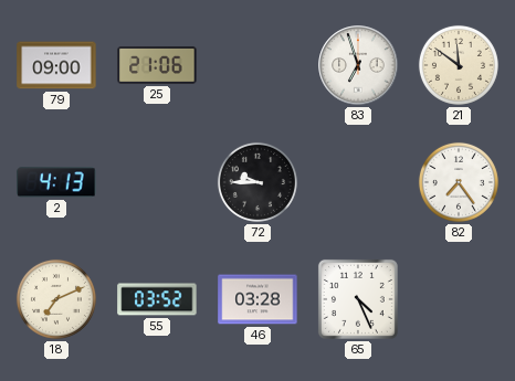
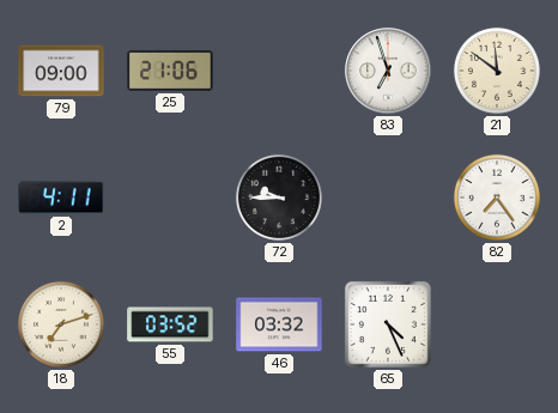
2: 4:13 -> 4:11
18: 7:11 -> 7:12
46: 03:28 -> 03:32
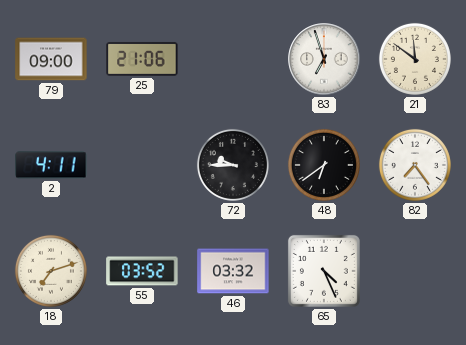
48: none -> 6:39
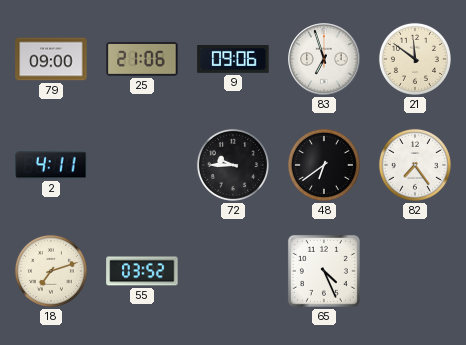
9: none -> 09:06
46: 03:32 -> none
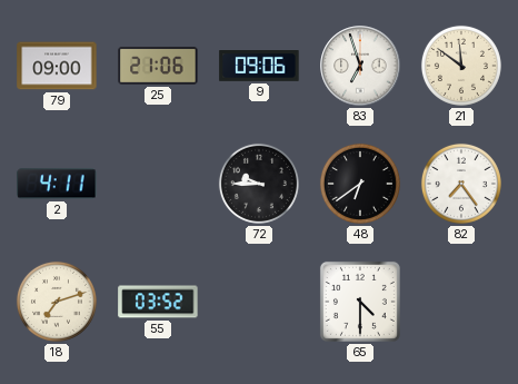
65: 4:26 -> 4:30
